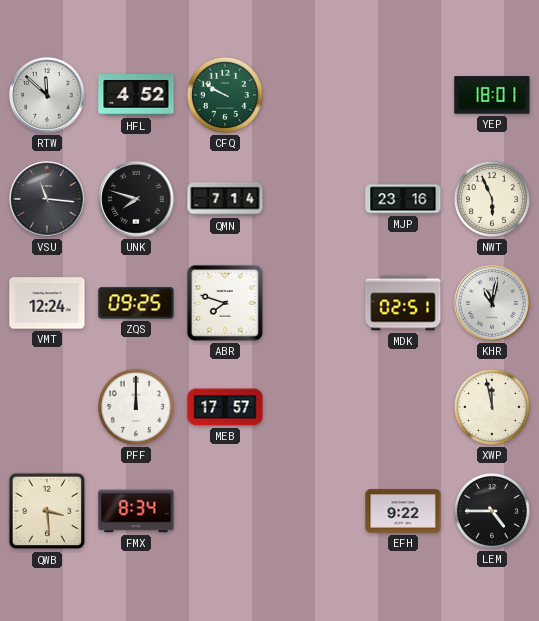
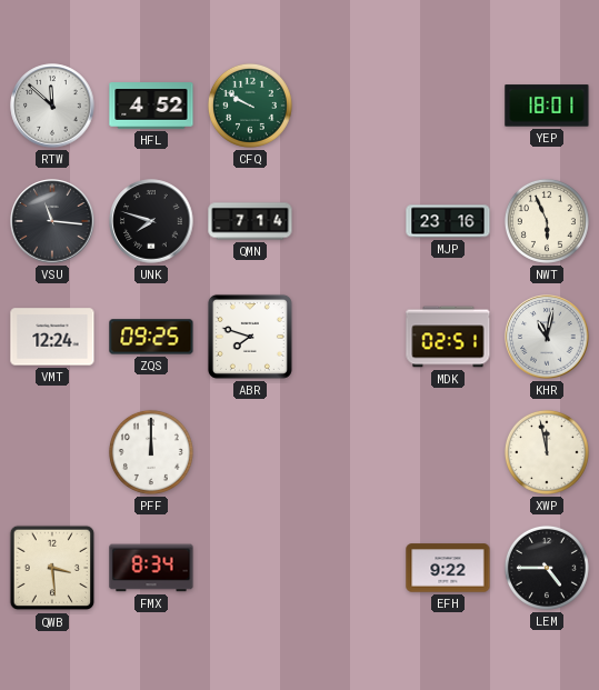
MEB: 17:57 -> none
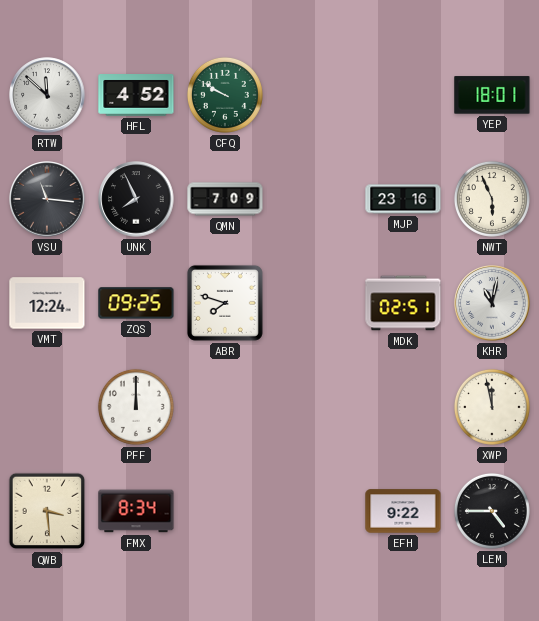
UNK: 7:48 -> 7:56
QMN: 7:14 -> 7:09
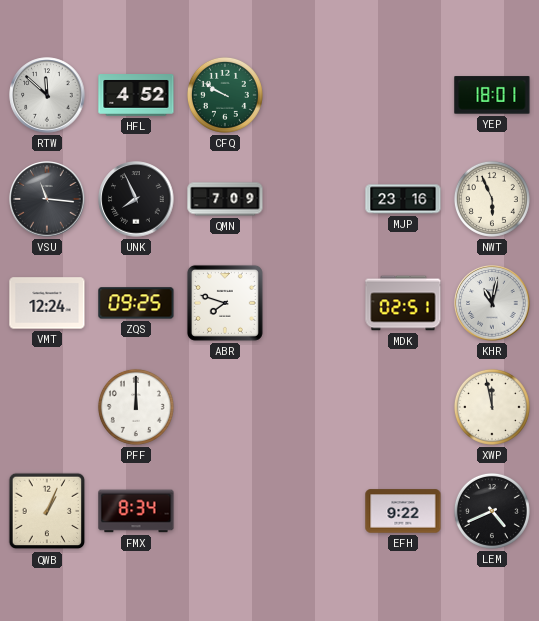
QWB: 3:29 -> 1:04
LEM: 4:45 -> 4:41
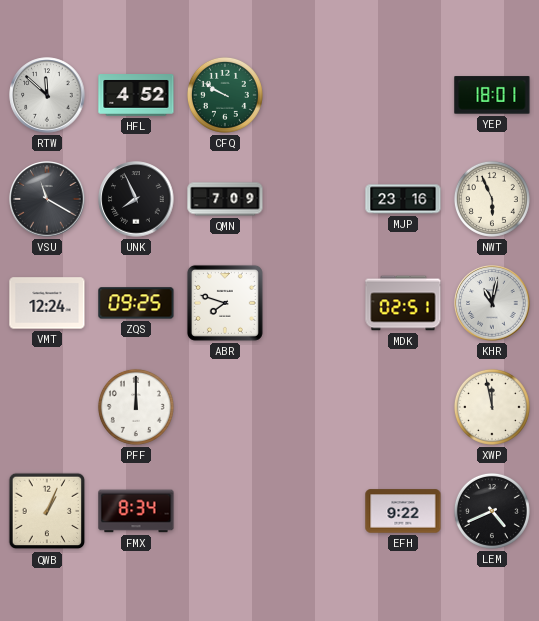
VSU: 11:16 -> 11:20
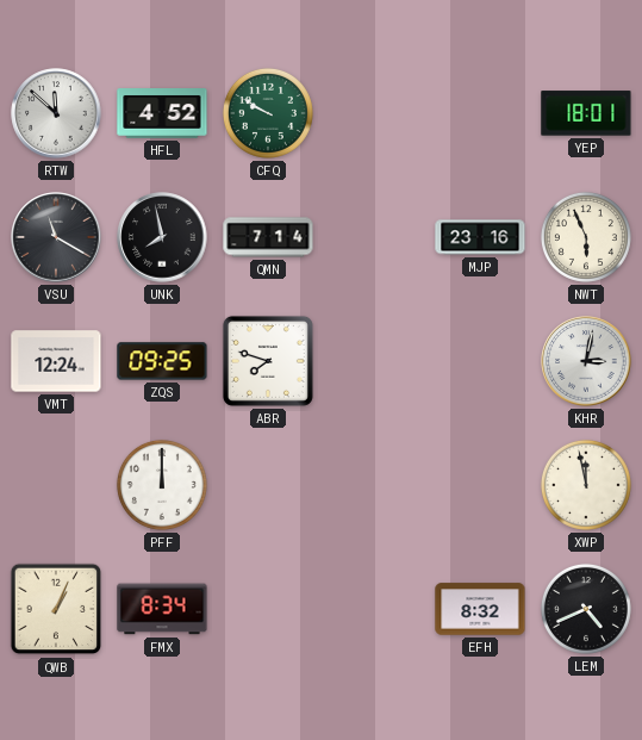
UNK: 7:56 -> 7:58
QMN: 7:09 -> 7:14
MDK: 02:51 -> none
KHR: 11:02 -> 3:02
EFH: 9:22 -> 8:32
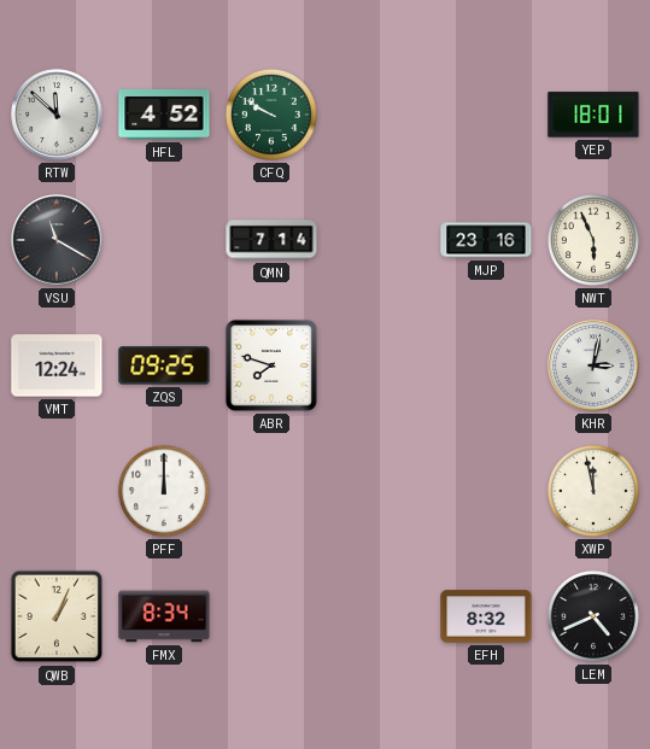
UNK: 7:58 -> none
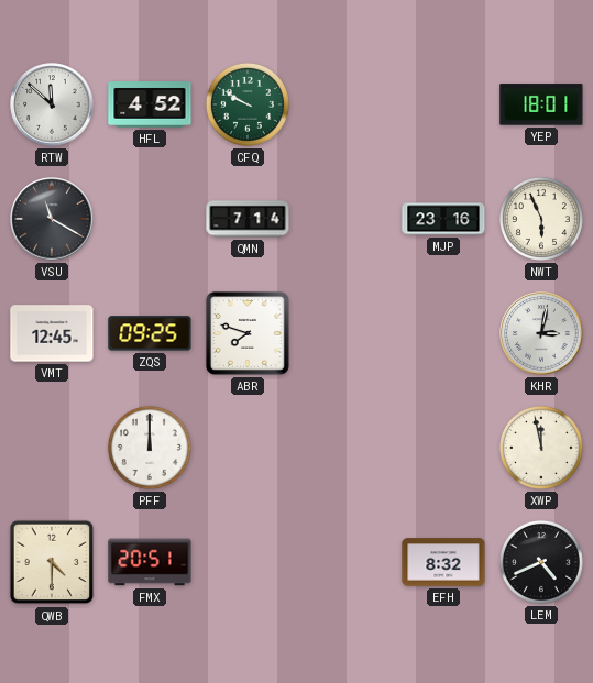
VMT: 12:24 -> 12:45
QWB: 1:04 -> 4:30
FMX: 8:34 -> 20:51
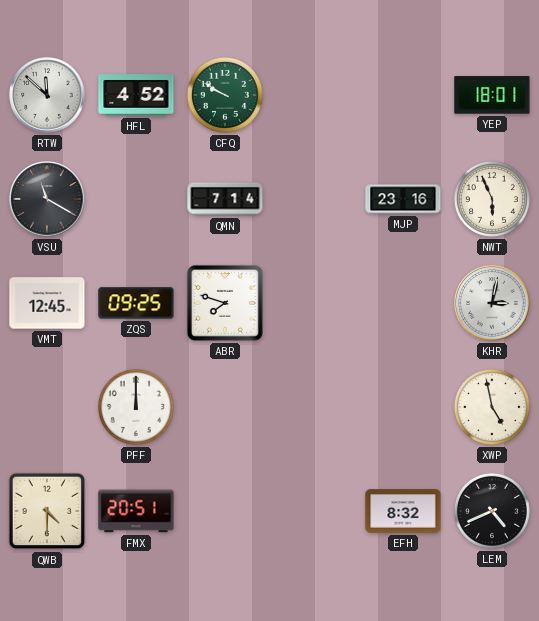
XWP: 11:58 -> 4:58
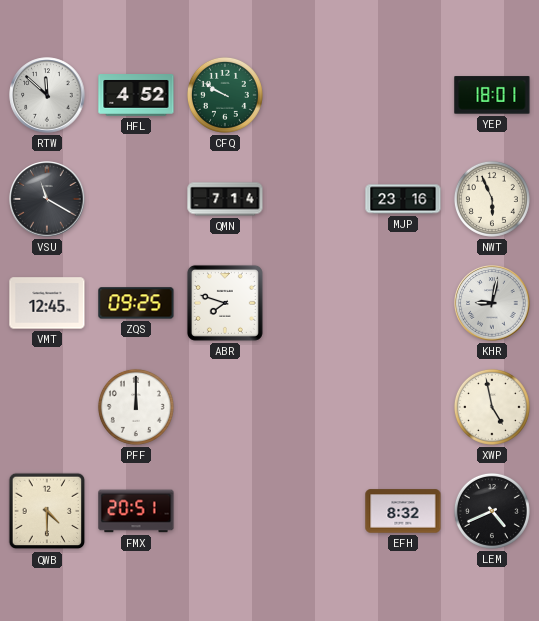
KHR: 3:02 -> 9:02
